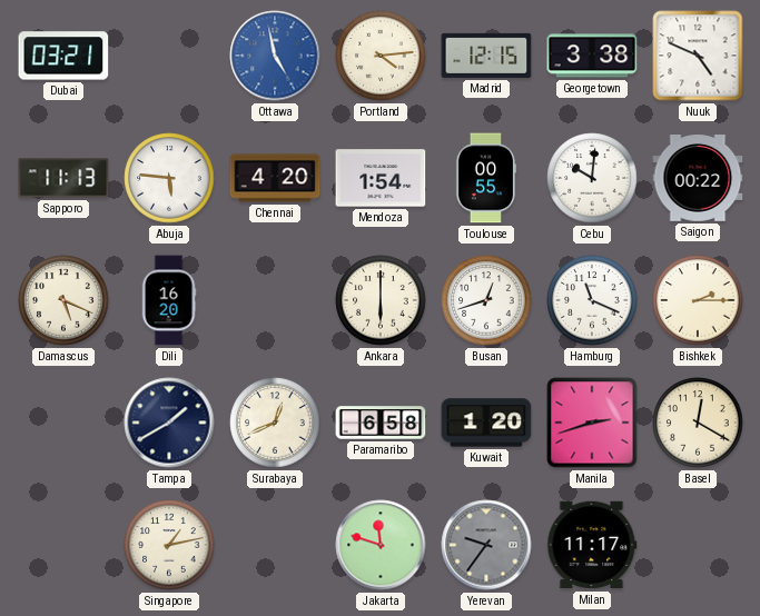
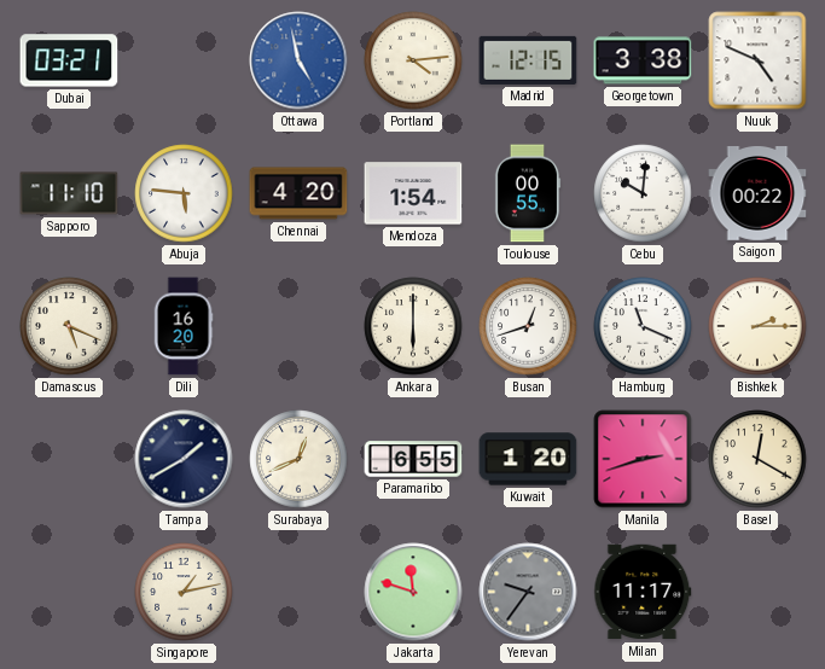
Sapporo: 11:13 -> 11:10
Paramaribo: 6:58 -> 6:55
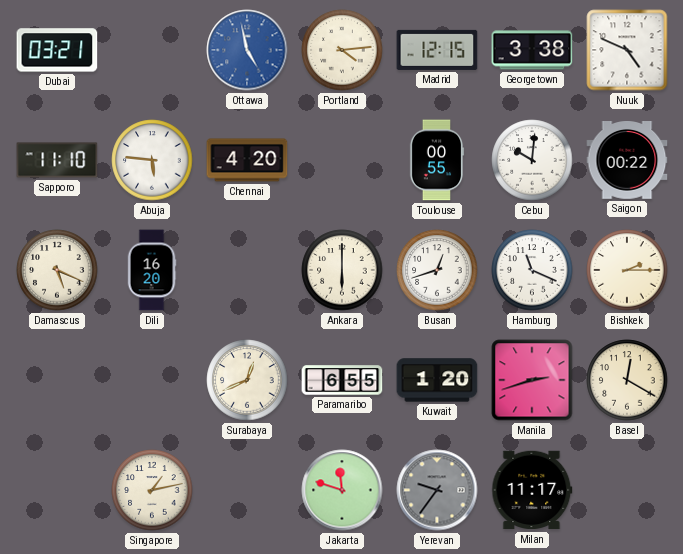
Mendoza: 1:54 -> none
Tampa: 1:40 -> none
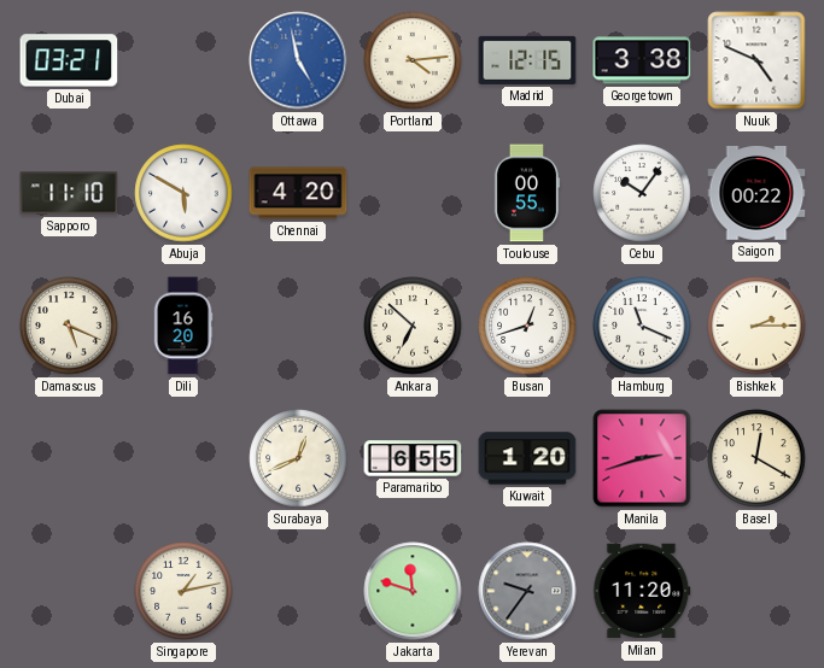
Abuja: 5:46 -> 5:50
Cebu: 10:01 -> 10:06
Ankara: 6:00 -> 6:52
Milan: 11:17 -> 11:20
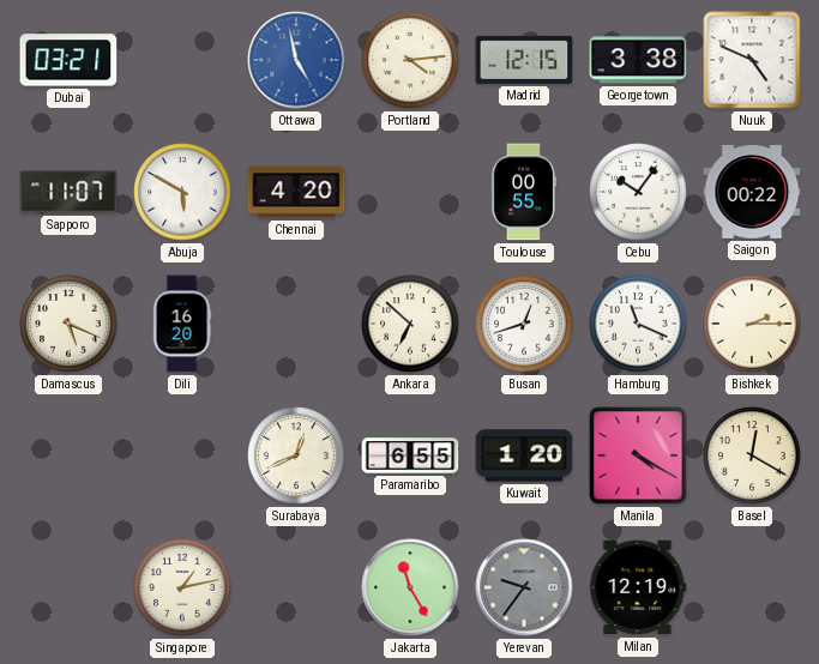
Sapporo: 11:10 -> 11:07
Manila: 2:42 -> 4:20
Jakarta: 11:48 -> 11:25
Milan: 11:20 -> 12:19
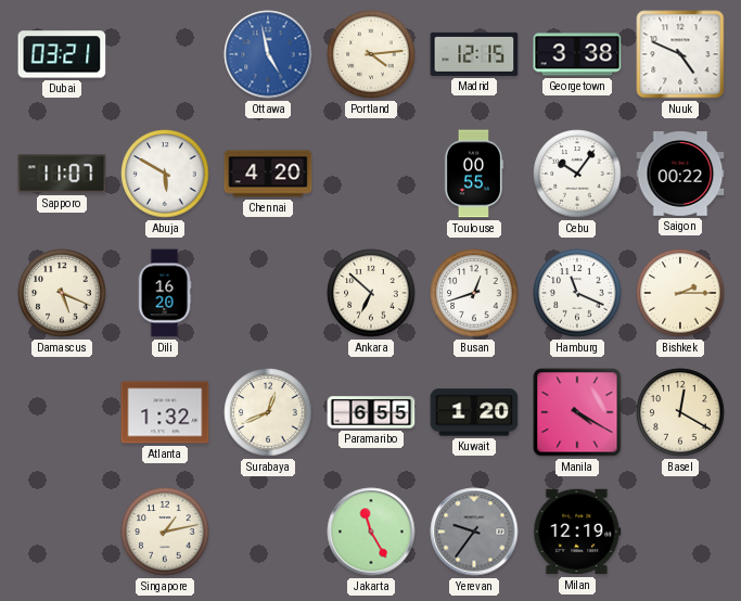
Atlanta: none -> 1:32
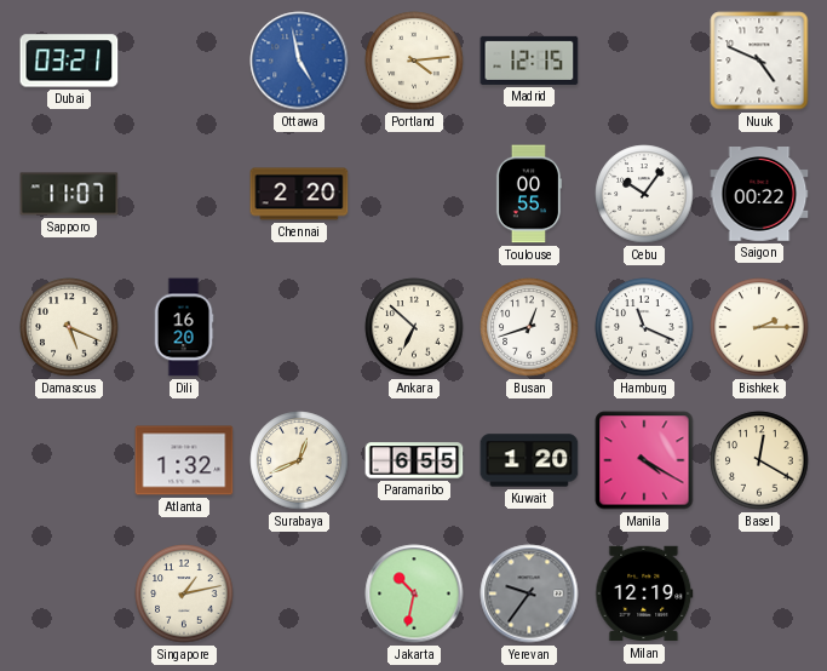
Georgetown: 3:38 -> none
Abuja: 5:50 -> none
Chennai: 4:20 -> 2:20
Jakarta: 11:25 -> 10:32
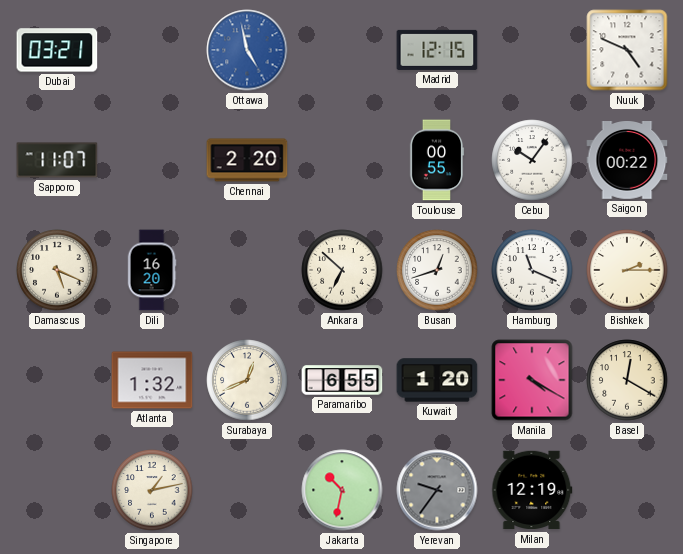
Portland: 4:14 -> none
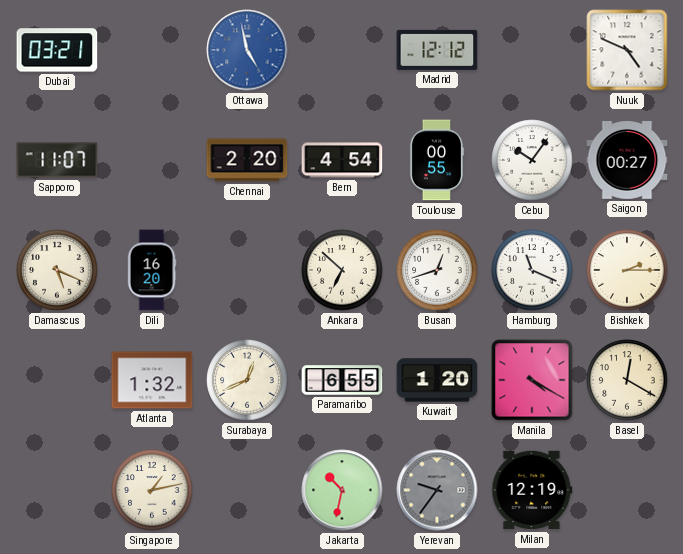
Madrid: 12:15 -> 12:12
Bern: none -> 4:54
Saigon: 00:22 -> 00:27
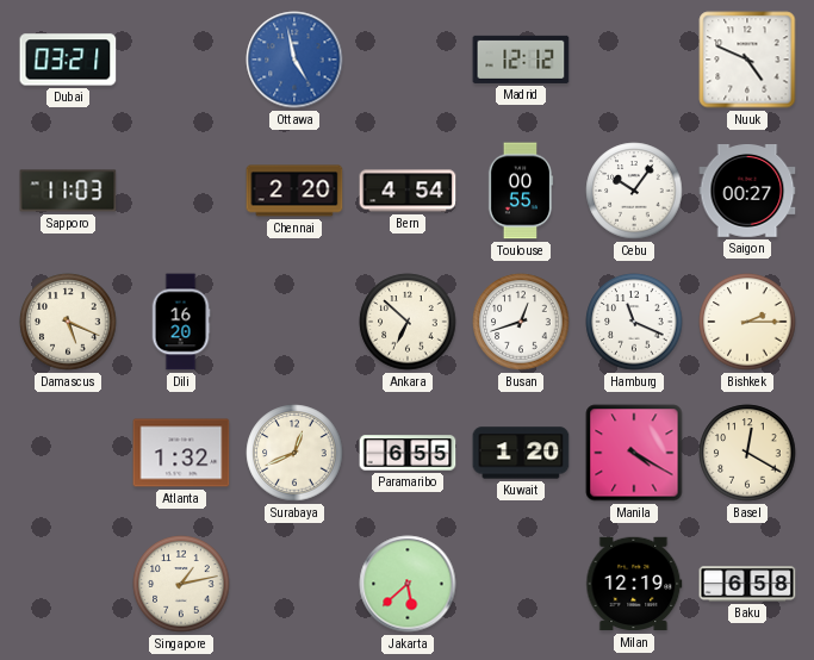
Sapporo: 11:07 -> 11:03
Jakarta: 10:32 -> 5:38
Yerevan: 9:36 -> none
Baku: none -> 6:58
